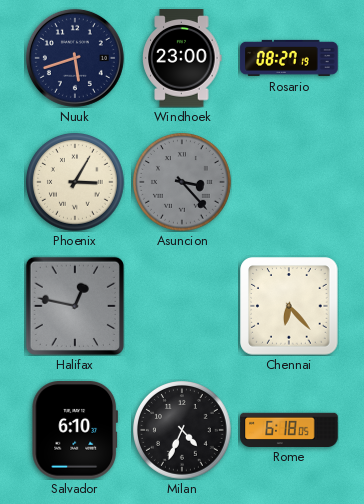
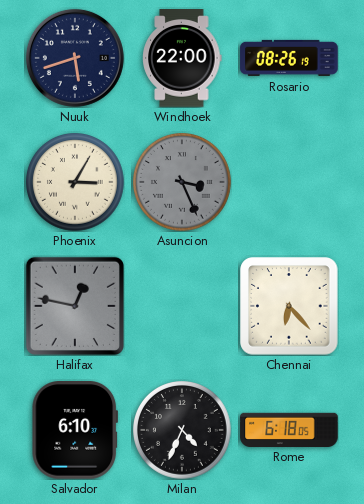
Windhoek: 23:00 -> 22:00
Rosario: 08:27 -> 08:26
Asuncion: 3:23 -> 3:26
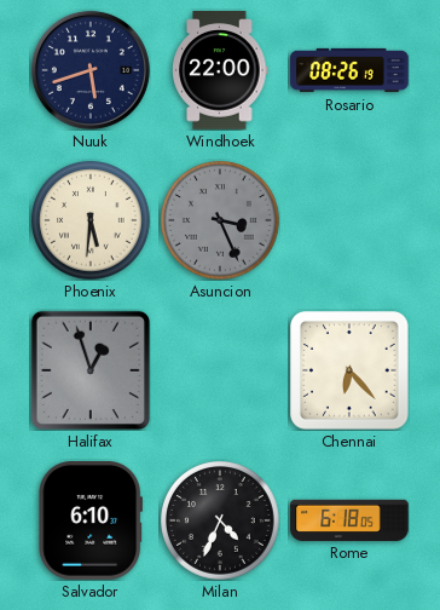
Phoenix: 3:05 -> 5:31
Halifax: 12:47 -> 12:57
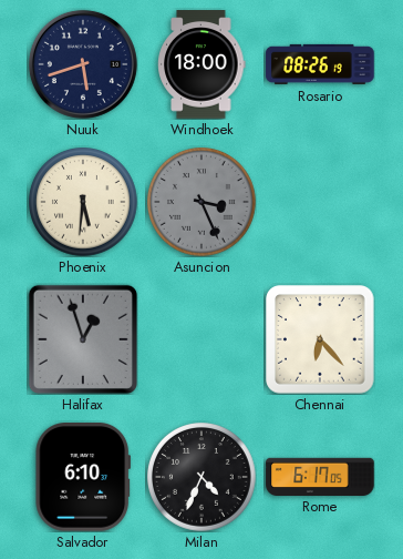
Windhoek: 22:00 -> 18:00
Rome: 6:18 -> 6:17
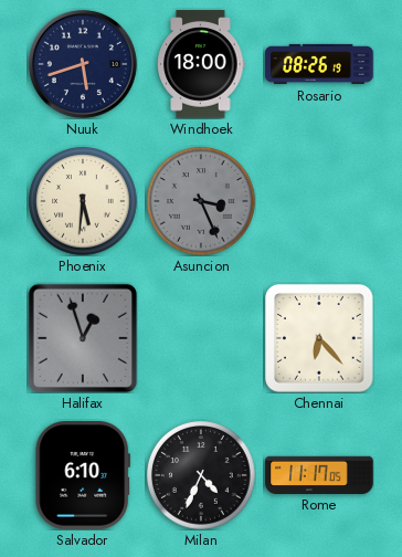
Rome: 6:17 -> 11:17
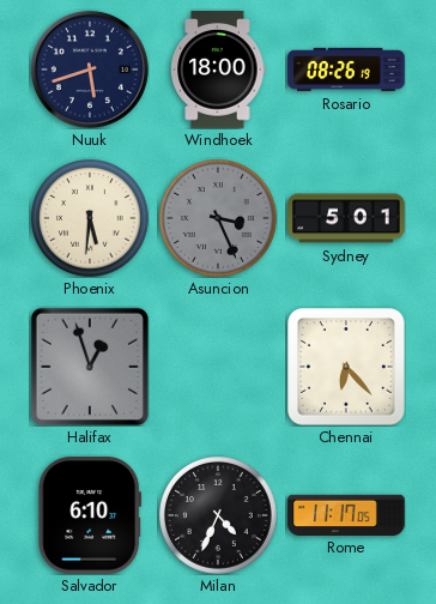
Sydney: none -> 5:01
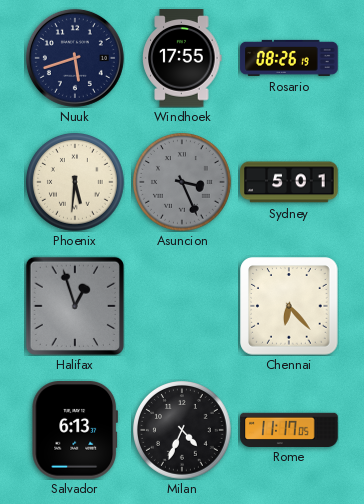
Windhoek: 18:00 -> 17:55
Salvador: 6:10 -> 6:13
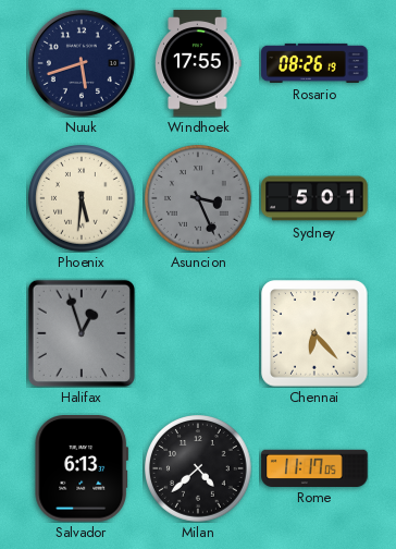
Milan: 4:34 -> 4:38
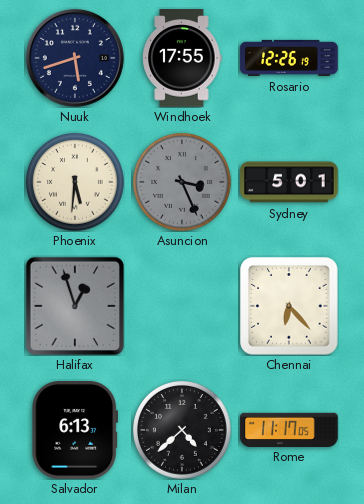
Rosario: 08:26 -> 12:26
